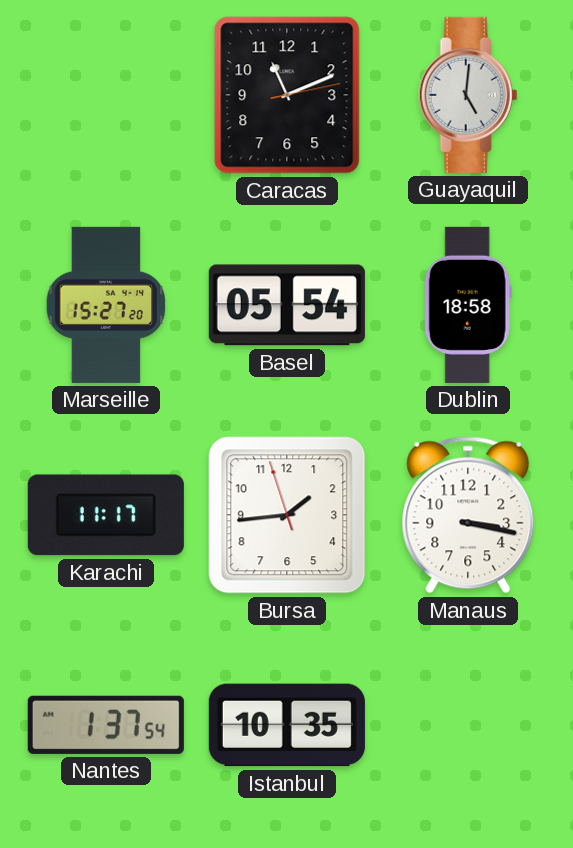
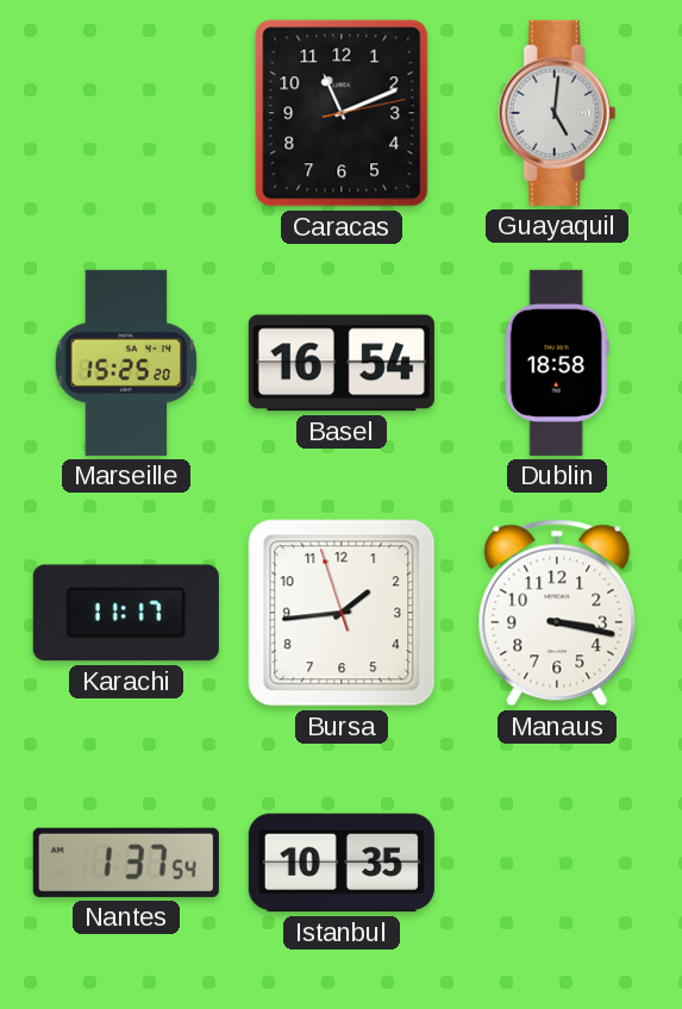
Marseille: 15:27 -> 15:25
Basel: 05:54 -> 16:54
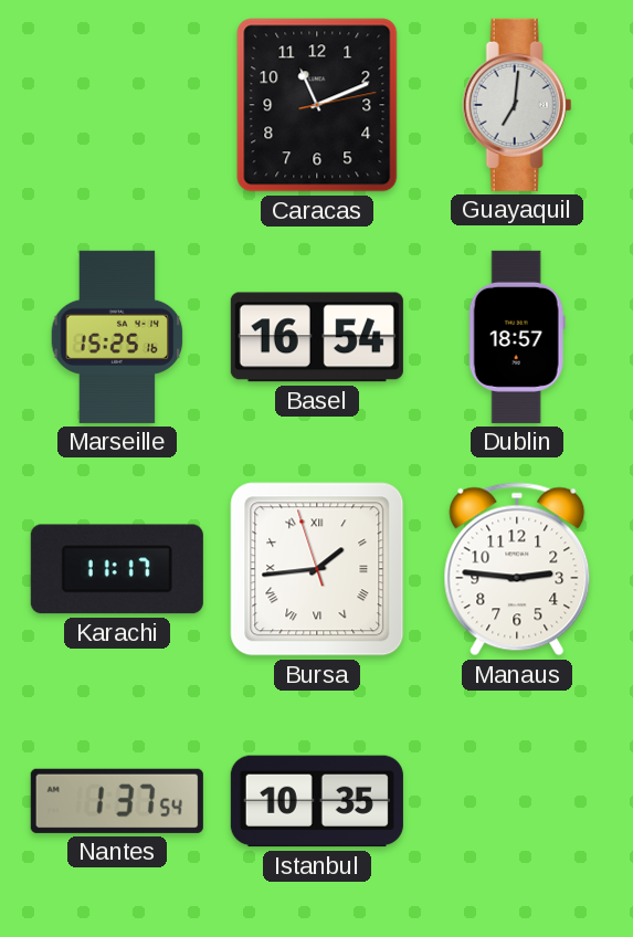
Guayaquil: 5:01 -> 7:01
Marseille: 15:25:20 -> 15:25:16
Dublin: 18:58 -> 18:57
Bursa numerals: Arabic -> Roman
Manaus: 3:17 -> 2:46
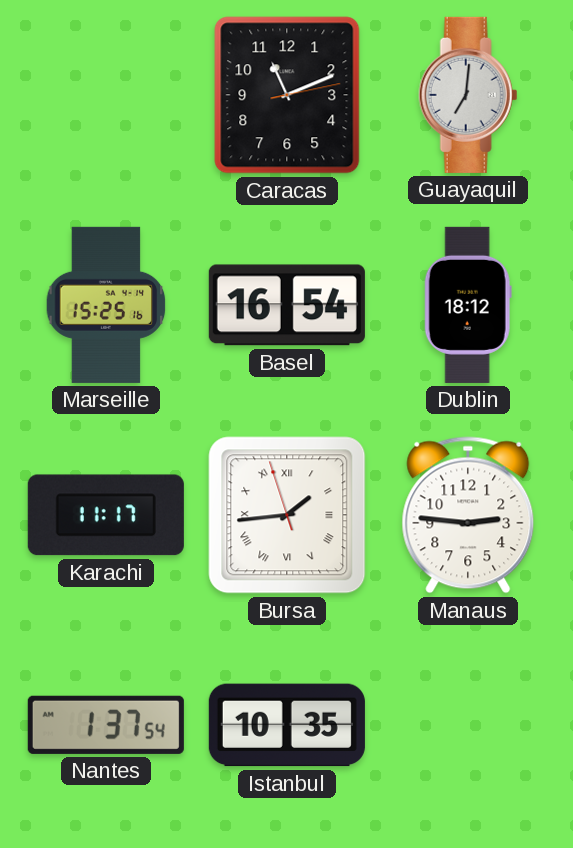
Dublin: 18:57 -> 18:12
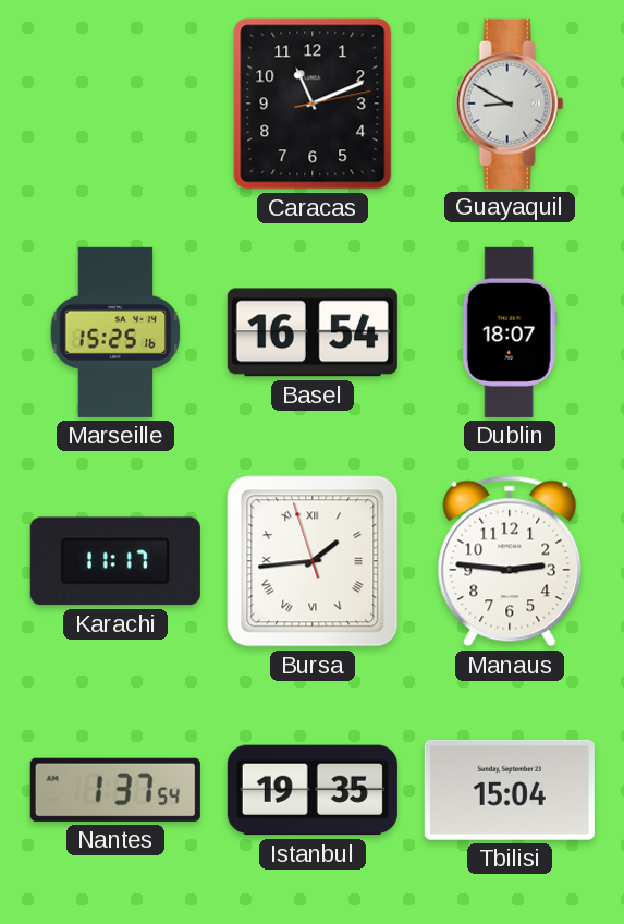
Guayaquil: 7:01 -> 8:50
Dublin: 18:12 -> 18:07
Istanbul: 10:35 -> 19:35
Tbilisi: none -> 15:04
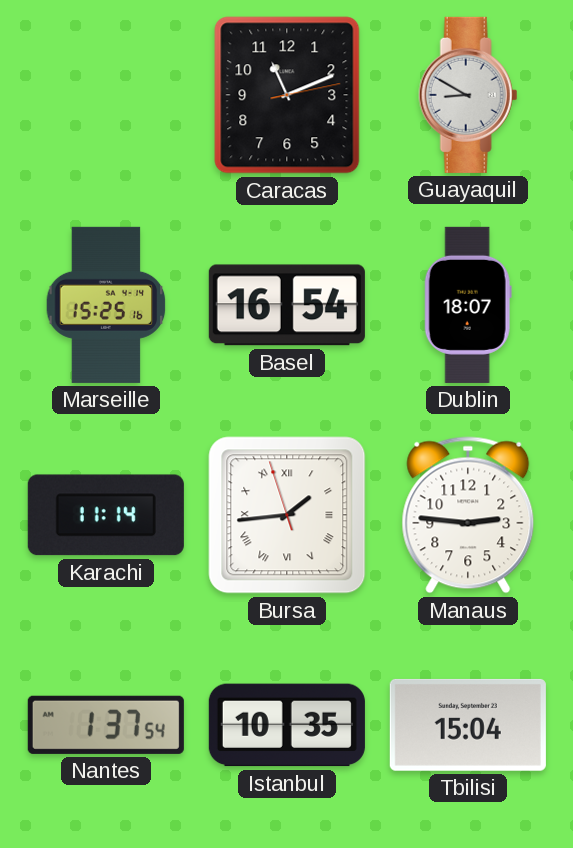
Karachi: 11:17 -> 11:14
Istanbul: 19:35 -> 10:35
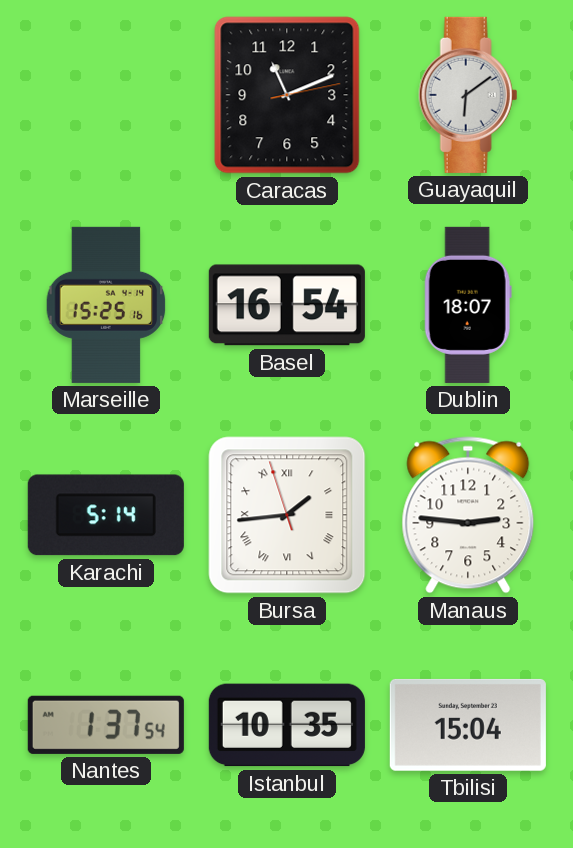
Guayaquil: 8:50 -> 6:09
Karachi: 11:14 -> 5:14
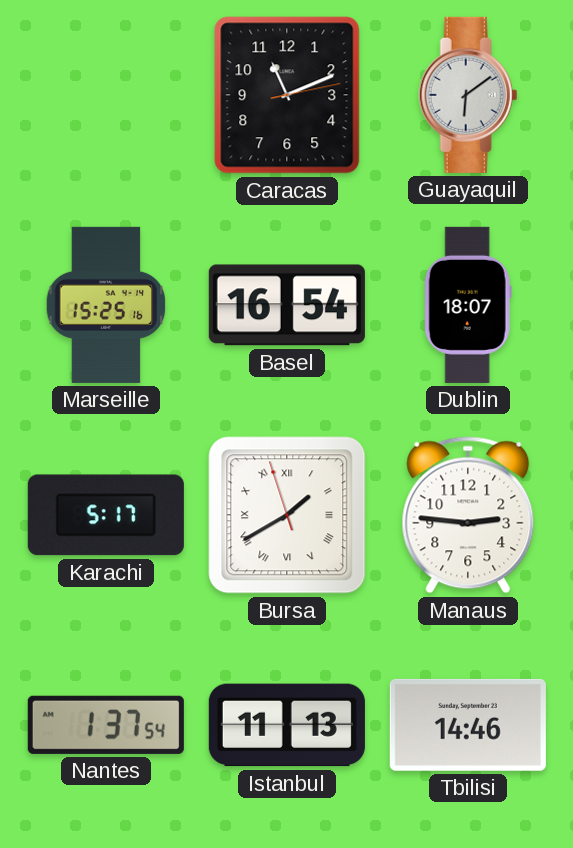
Karachi: 5:14 -> 5:17
Bursa: 1:43 -> 1:39
Istanbul: 10:35 -> 11:13
Tbilisi: 15:04 -> 14:46
